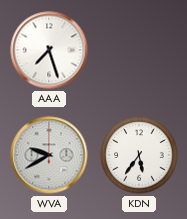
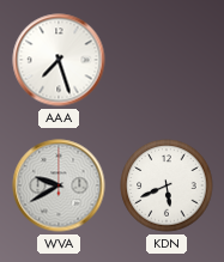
KDN: 5:36 -> 5:41
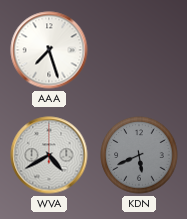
WVA: 9:40 -> 4:40
KDN dial: white -> grey
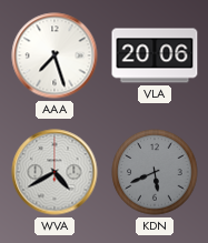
VLA: none -> 20:06
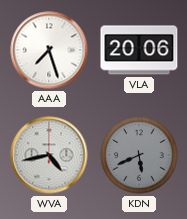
WVA: 4:40 -> 4:43
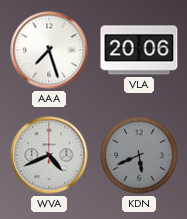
WVA: 4:43 -> 4:41
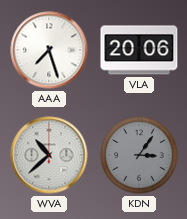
WVA: 4:41 -> 10:38
KDN: 5:41 -> 3:06
